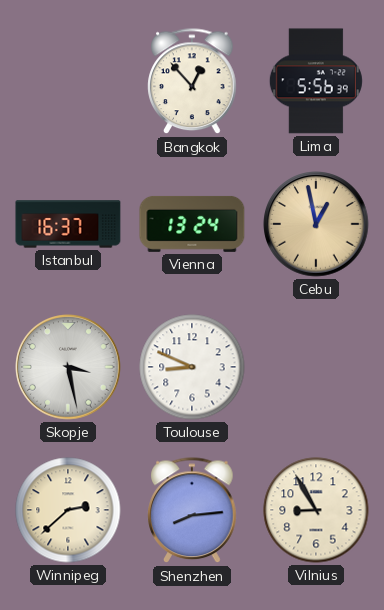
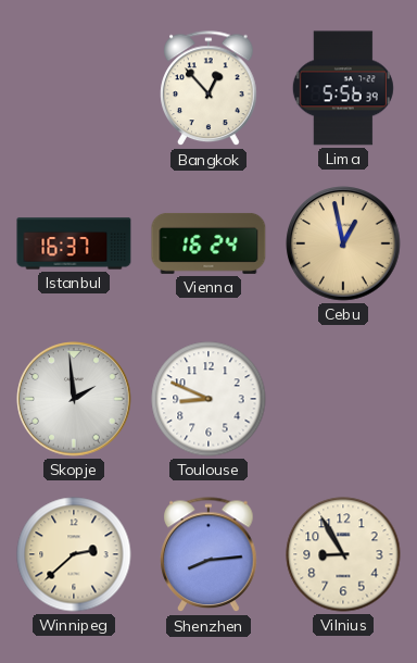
Vienna: 13:24 -> 16:24
Skopje: 3:28 -> 1:59
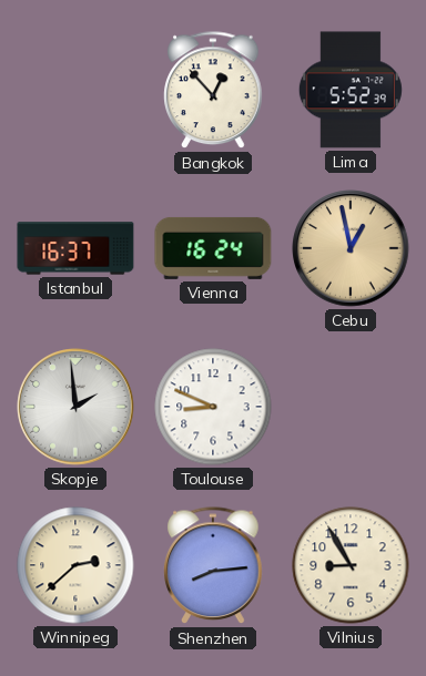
Lima: 5:56 -> 5:52
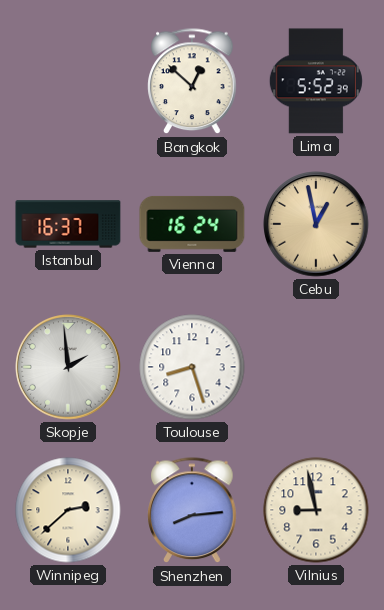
Bangkok: 12:53 -> 12:52
Toulouse: 8:49 -> 8:27
Vilnius: 8:55 -> 8:58
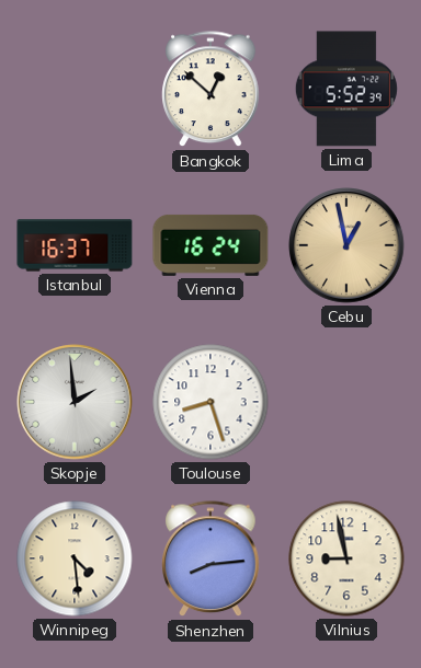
Winnipeg: 2:38 -> 4:29
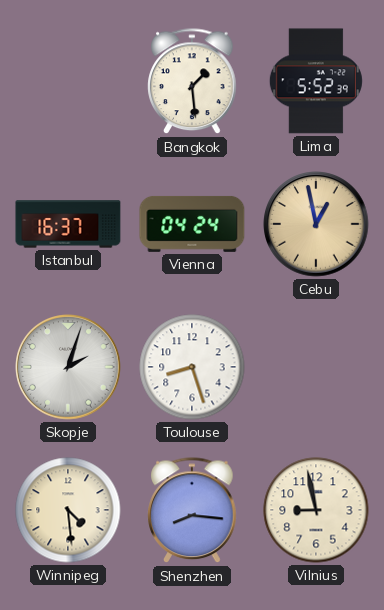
Bangkok: 12:52 -> 1:29
Vienna: 16:24 -> 04:24
Skopje: 1:59 -> 2:03
Shenzhen: 8:14 -> 8:16
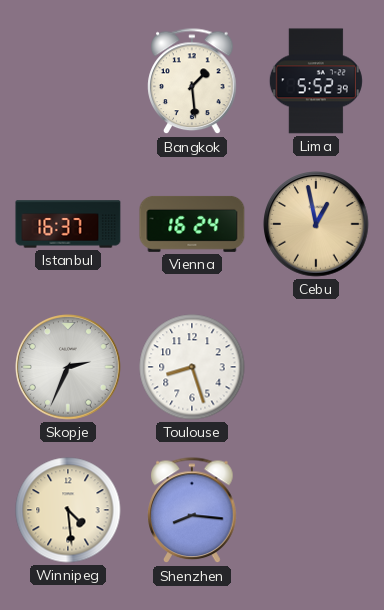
Vienna: 04:24 -> 16:24
Skopje: 2:03 -> 2:34
Vilnius: 8:58 -> none
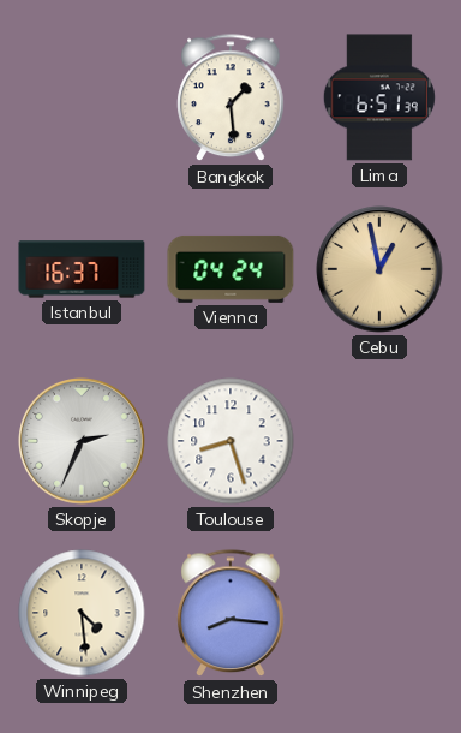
Lima: 5:52 -> 6:51
Vienna: 16:24 -> 04:24
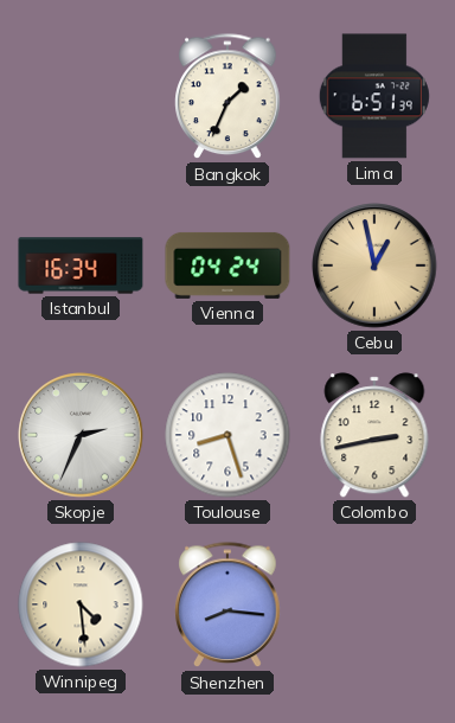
Bangkok: 1:29 -> 1:34
Istanbul: 16:37 -> 16:34
Colombo: none -> 2:43
